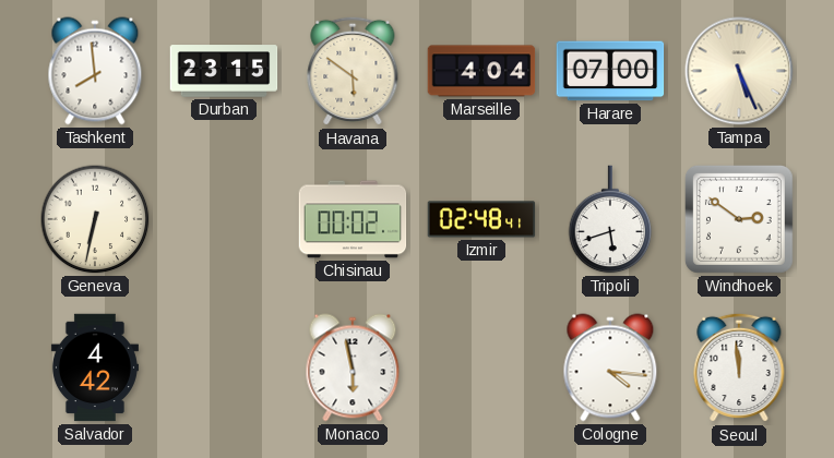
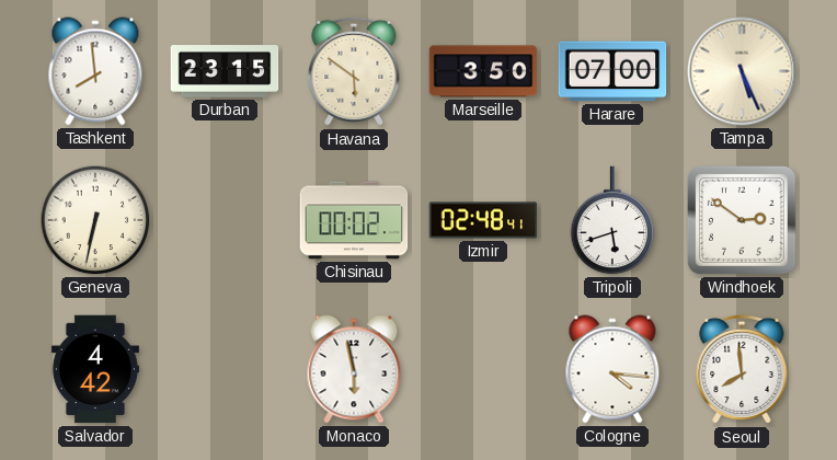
Marseille: 4:04 -> 3:50
Seoul: 11:59 -> 7:59
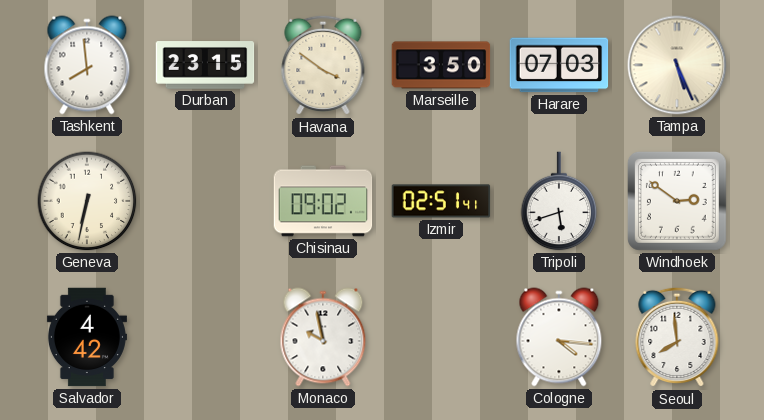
Havana: 5:51 -> 3:51
Harare: 07:00 -> 07:03
Chisinau: 00:02 -> 09:02
Izmir: 02:48 -> 02:51
Monaco: 5:58 -> 9:58
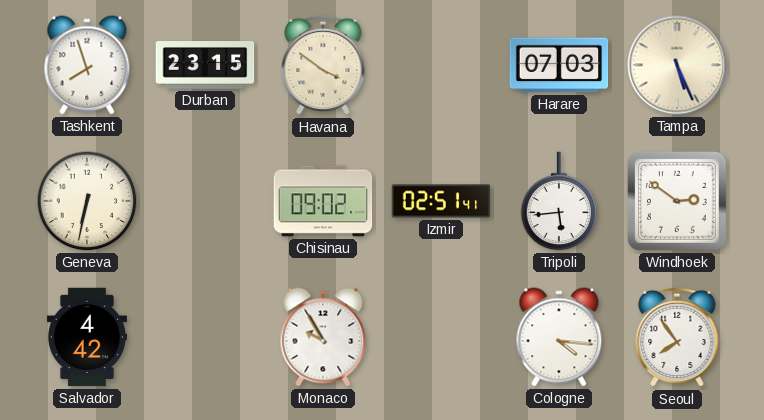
Tashkent: 7:59 -> 7:57
Marseille: 3:50 -> none
Tripoli: 5:42 -> 5:44
Monaco: 9:58 -> 9:55
Seoul: 7:59 -> 7:54
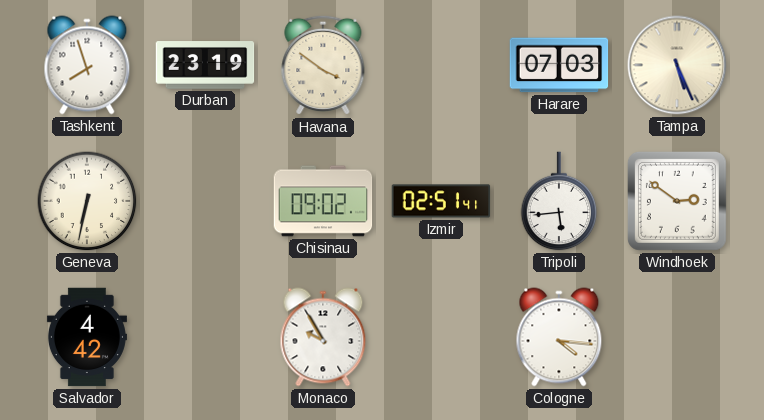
Durban: 23:15 -> 23:19
Seoul: 7:54 -> none
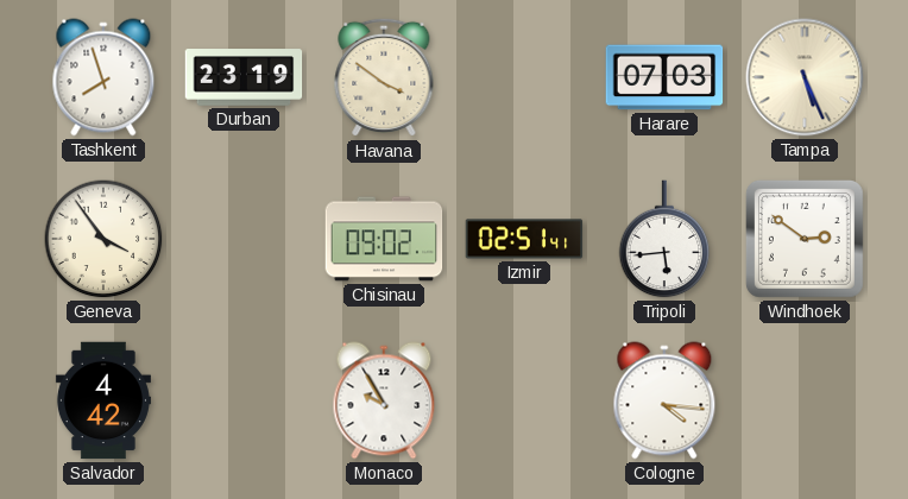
Geneva: 6:32 -> 3:54
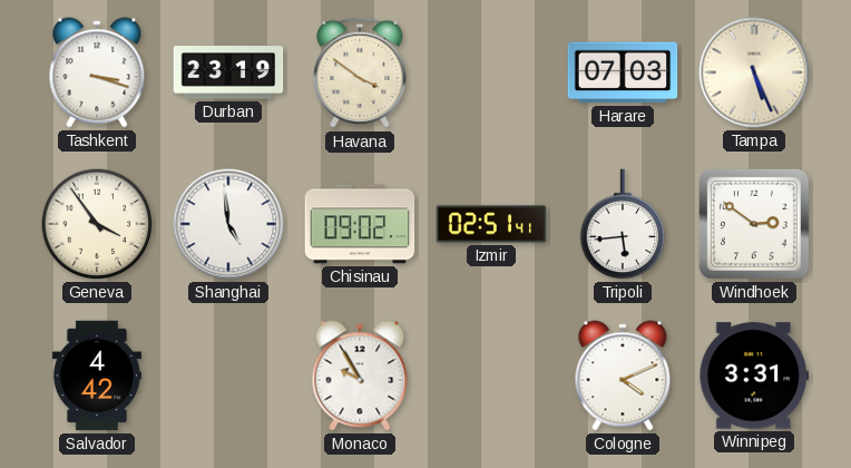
Tashkent: 7:57 -> 3:18
Shanghai: none -> 4:59
Cologne: 4:16 -> 4:11
Winnipeg: none -> 3:31
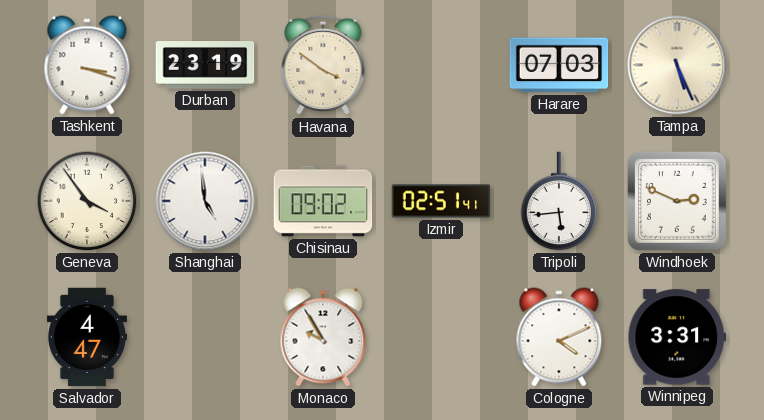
Windhoek: 2:51 -> 2:49
Salvador: 4:42 -> 4:47
